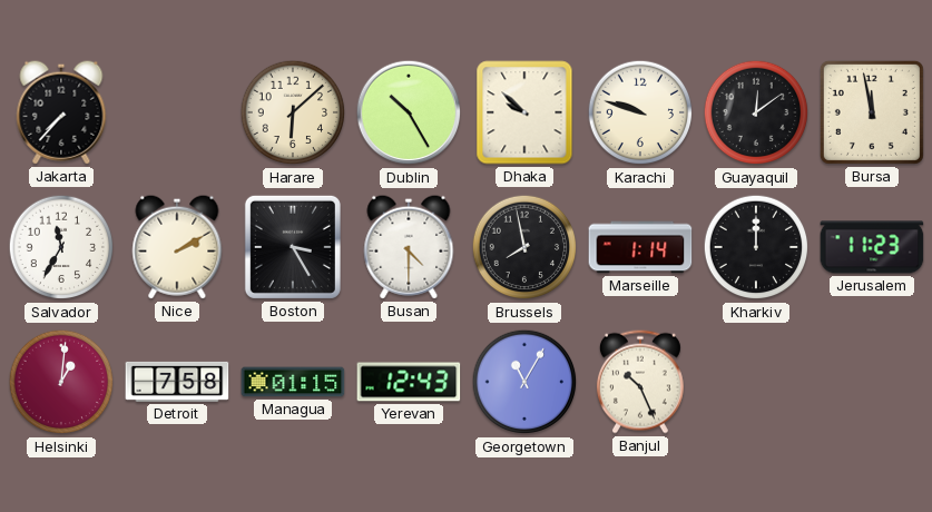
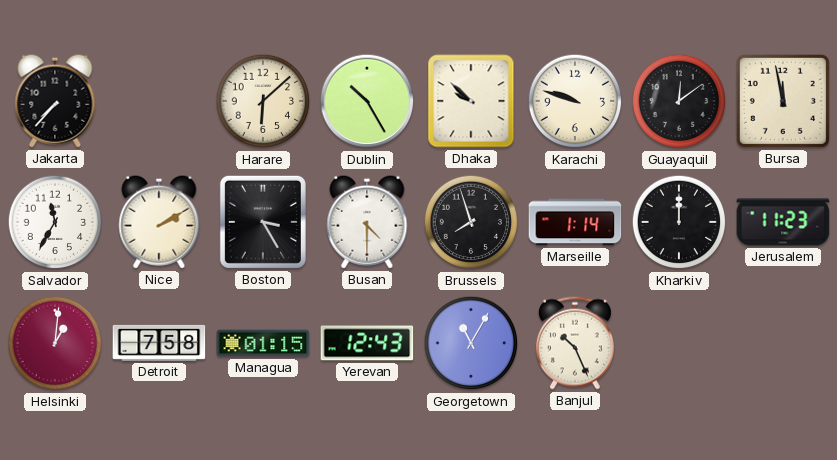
Brussels: 7:58 -> 7:57
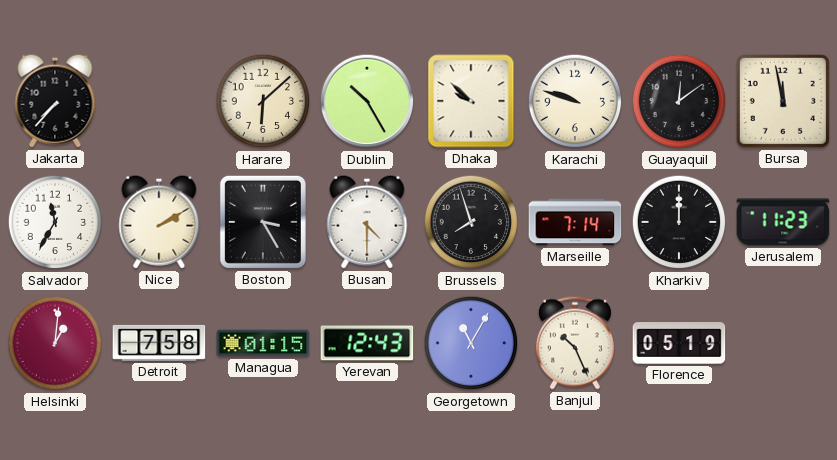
Marseille: 1:14 -> 7:14
Florence: none -> 05:19
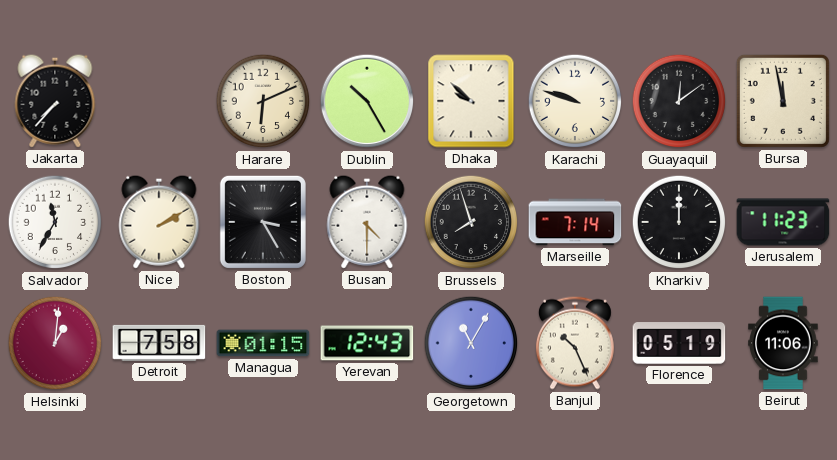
Harare: 6:08 -> 6:11
Beirut: none -> 11:06
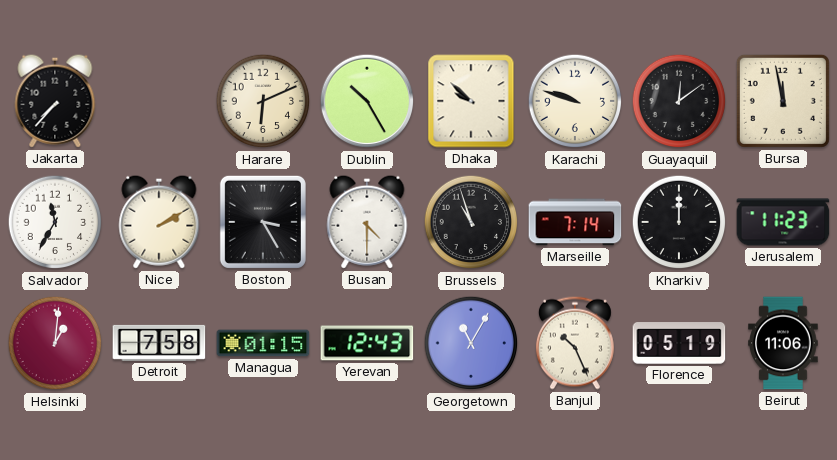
Brussels: 7:57 -> 10:57
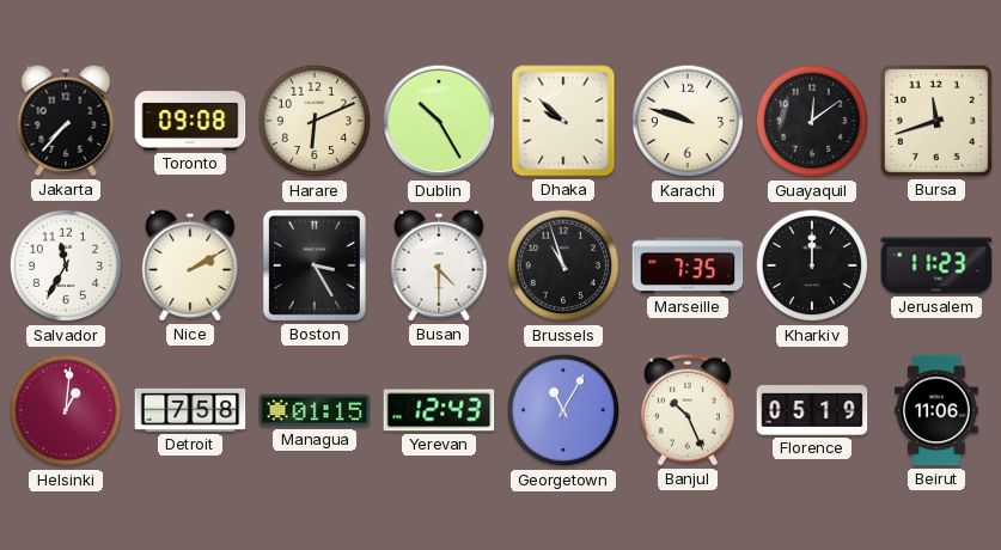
Toronto: none -> 09:08
Bursa: 11:58 -> 11:42
Marseille: 7:14 -> 7:35
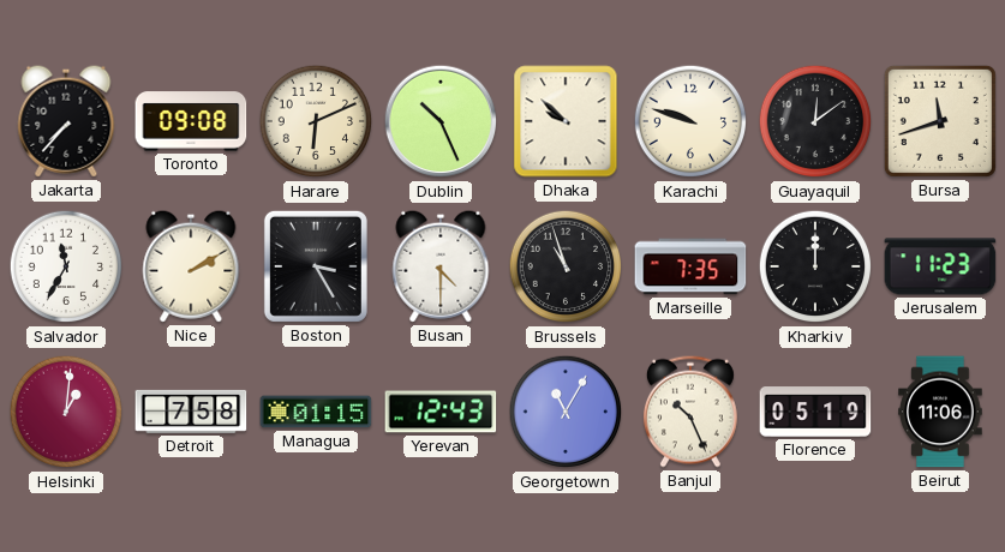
Dublin: 10:25 -> 10:26
